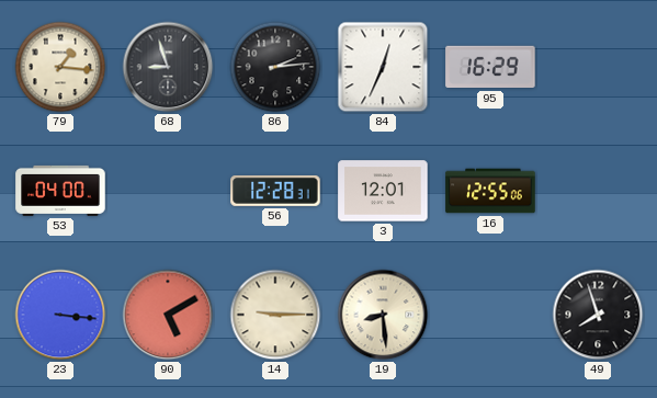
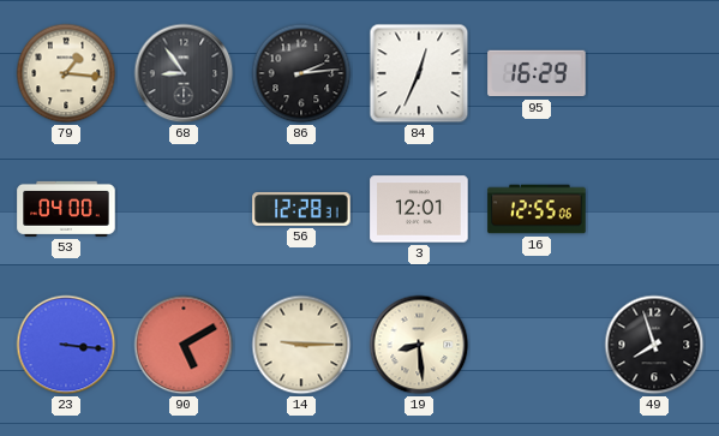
68: 8:57 -> 8:54
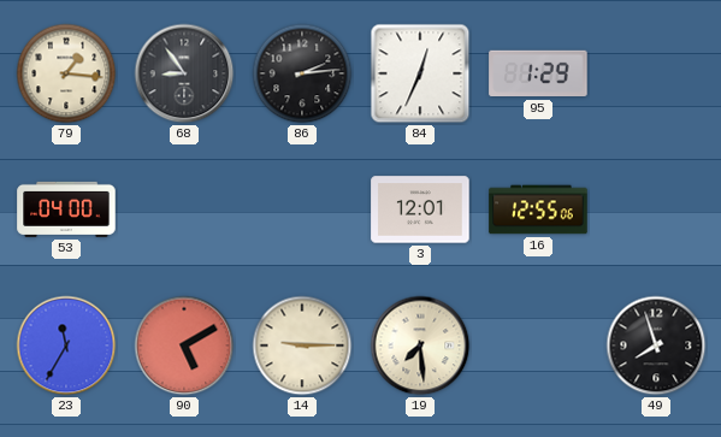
95: 16:29 -> 1:29
56: 12:28 -> none
23: 3:16 -> 11:35
19: 8:29 -> 7:29
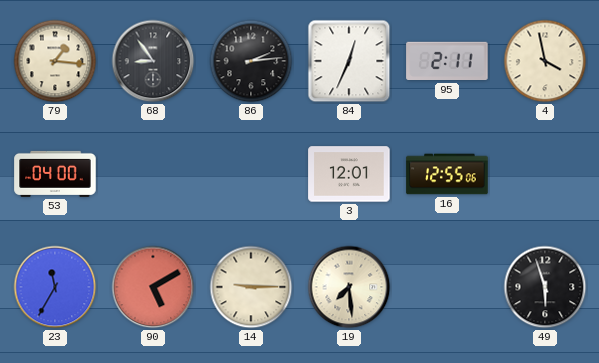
95: 1:29 -> 2:11
4: none -> 3:58
49: 7:57 -> 5:57
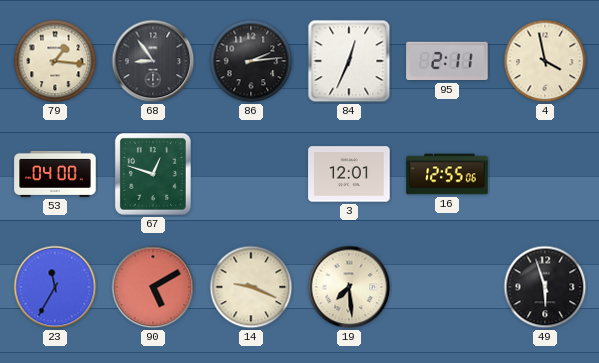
67: none -> 12:48
14: 9:15 -> 9:19
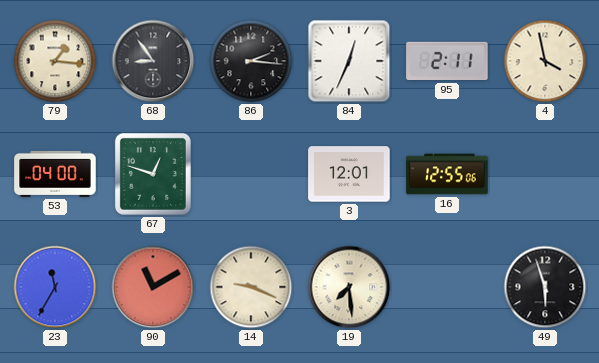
86: 2:14 -> 2:16
90: 5:10 -> 11:10
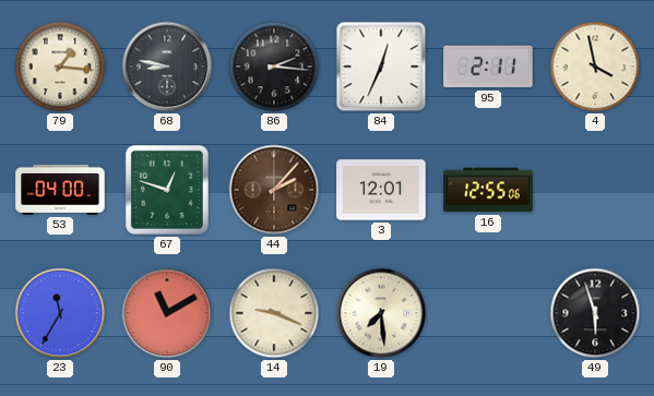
68: 8:54 -> 8:47
44: none -> 2:07
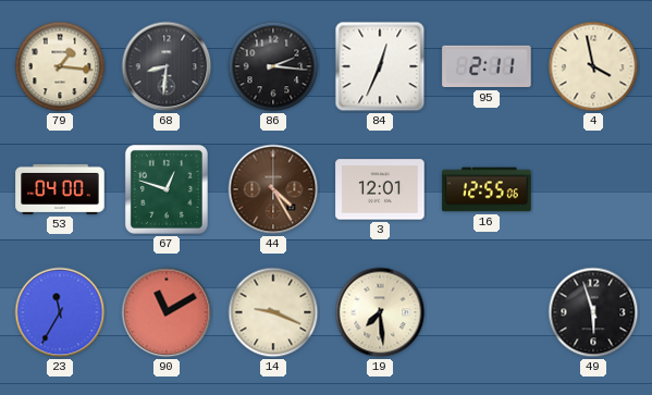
68: 8:47 -> 8:31
44: 2:07 -> 4:25
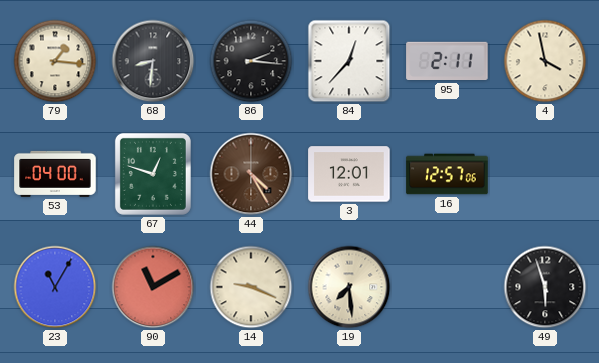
84: 12:34 -> 12:37
16: 12:55 -> 12:57
23: 11:35 -> 11:05
